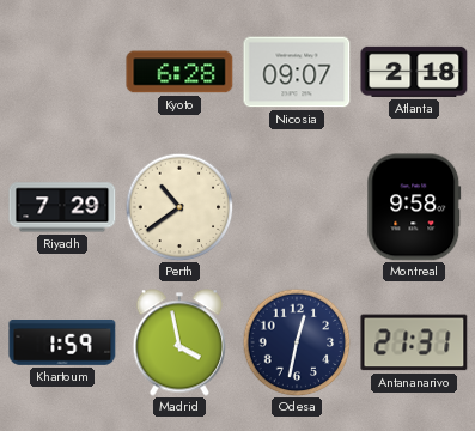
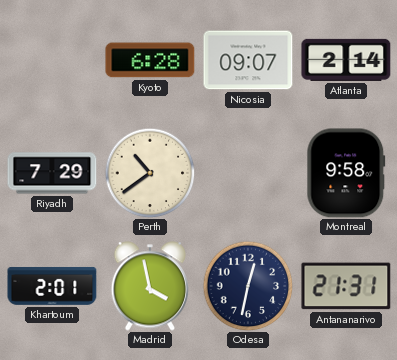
Atlanta: 2:18 -> 2:14
Khartoum: 1:59 -> 2:01
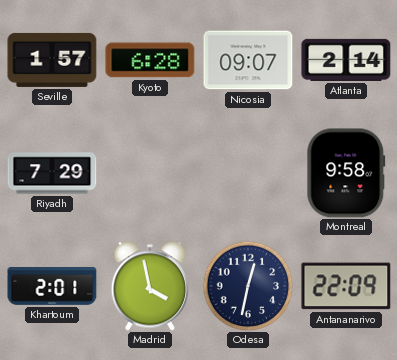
Seville: none -> 1:57
Perth: 10:39 -> none
Antananarivo: 21:31 -> 22:09
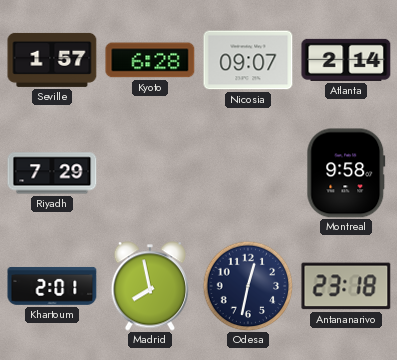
Madrid: 3:58 -> 7:58
Antananarivo: 22:09 -> 23:18
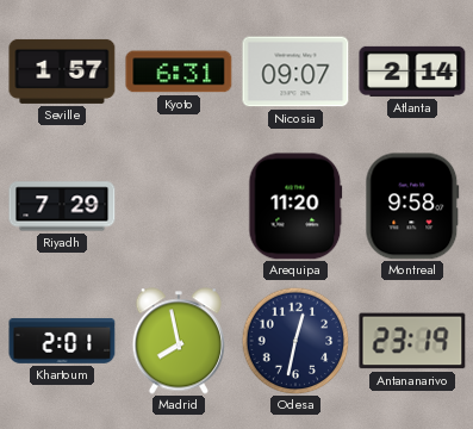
Kyoto: 6:28 -> 6:31
Arequipa: none -> 11:20
Antananarivo: 23:18 -> 23:19
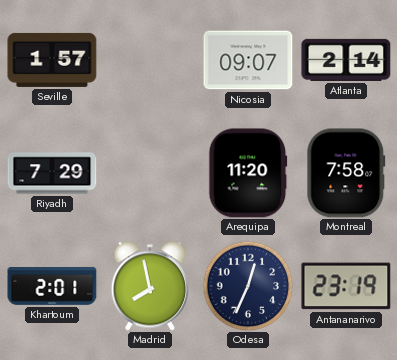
Kyoto: 6:31 -> none
Montreal: 9:58 -> 7:58
Odesa: 12:32 -> 12:34
